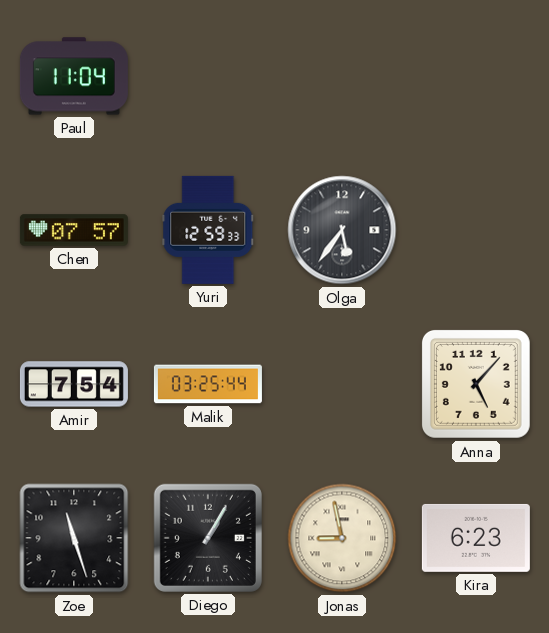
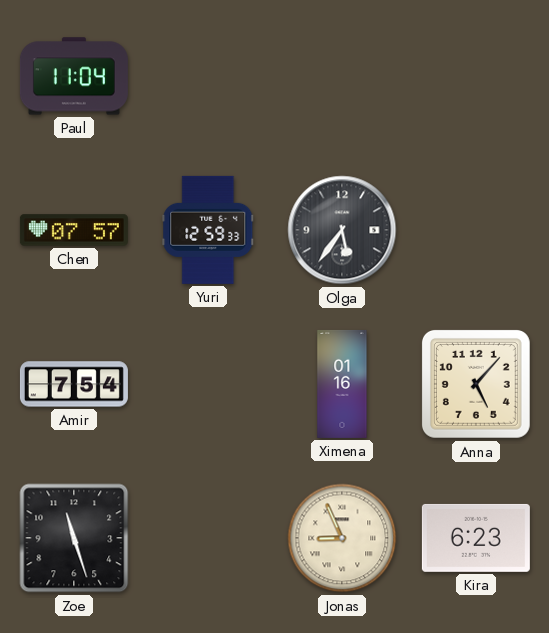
Malik: 03:25 -> none
Ximena: none -> 01:16
Diego: 1:05 -> none
Jonas: 8:58 -> 8:56
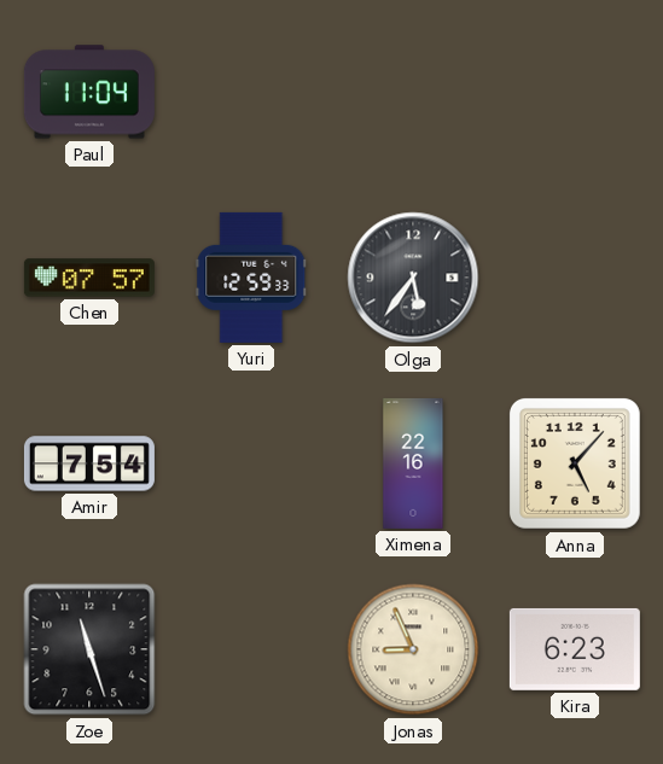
Ximena: 01:16 -> 22:16
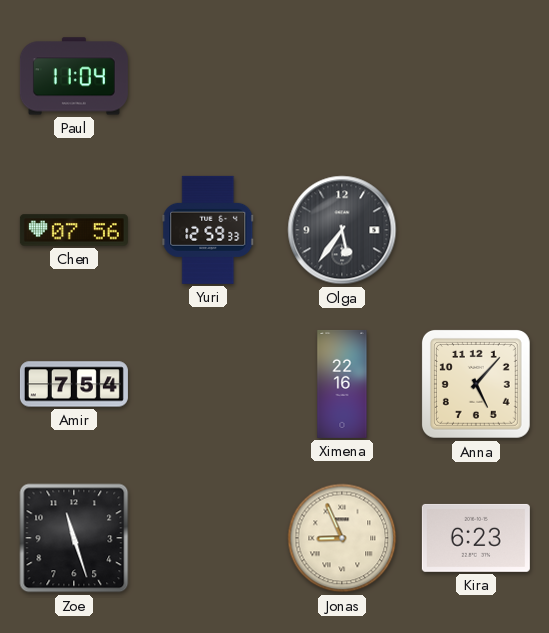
Chen: 07:57 -> 07:56
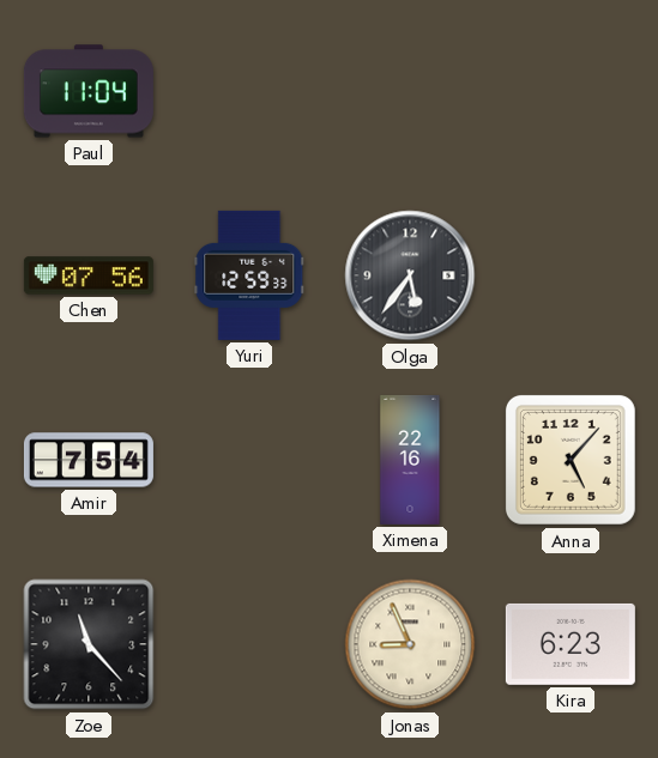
Zoe: 11:27 -> 11:23
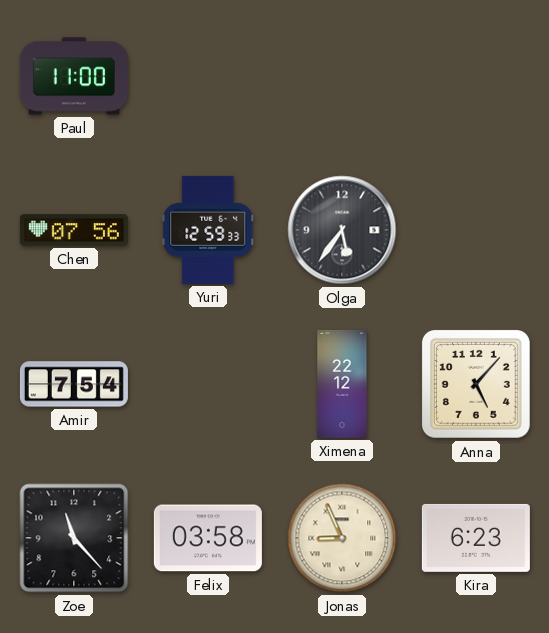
Paul: 11:04 -> 11:00
Ximena: 22:16 -> 22:12
Felix: none -> 03:58
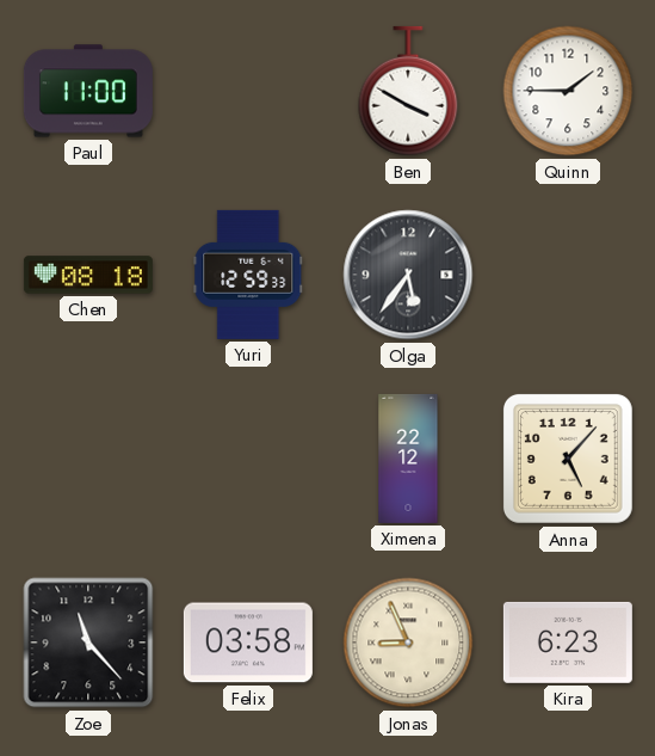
Ben: none -> 3:50
Quinn: none -> 1:45
Chen: 07:56 -> 08:18
Amir: 7:54 -> none
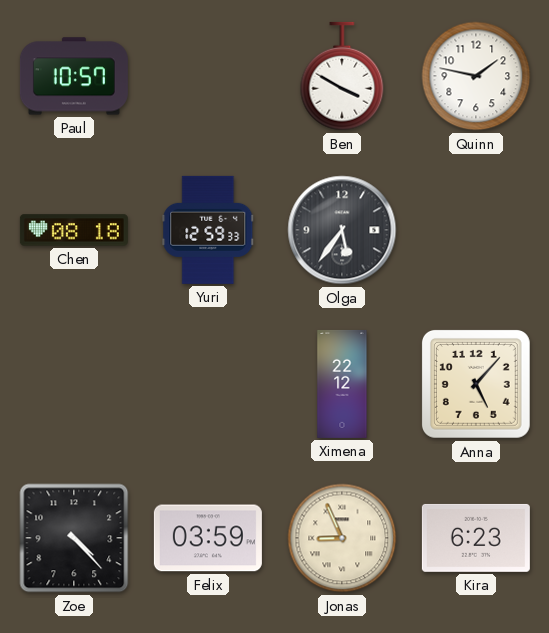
Paul: 11:00 -> 10:57
Quinn: 1:45 -> 1:47
Zoe: 11:23 -> 4:23
Felix: 03:58 -> 03:59
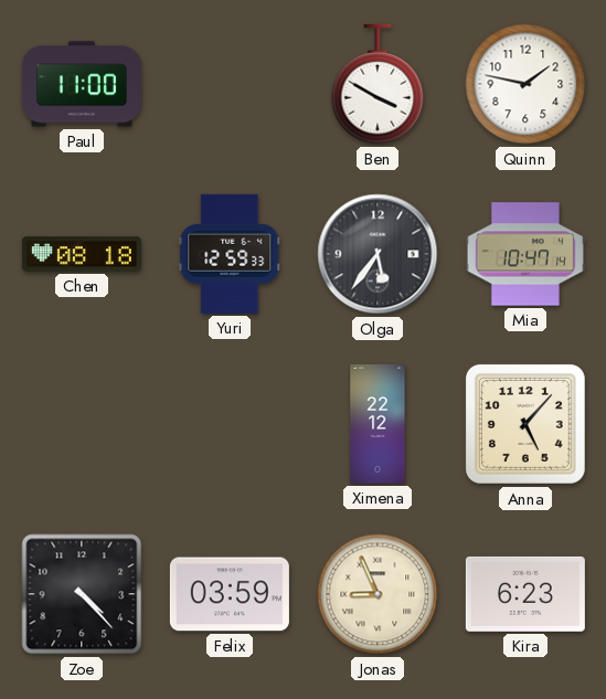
Paul: 10:57 -> 11:00
Mia: none -> 10:47
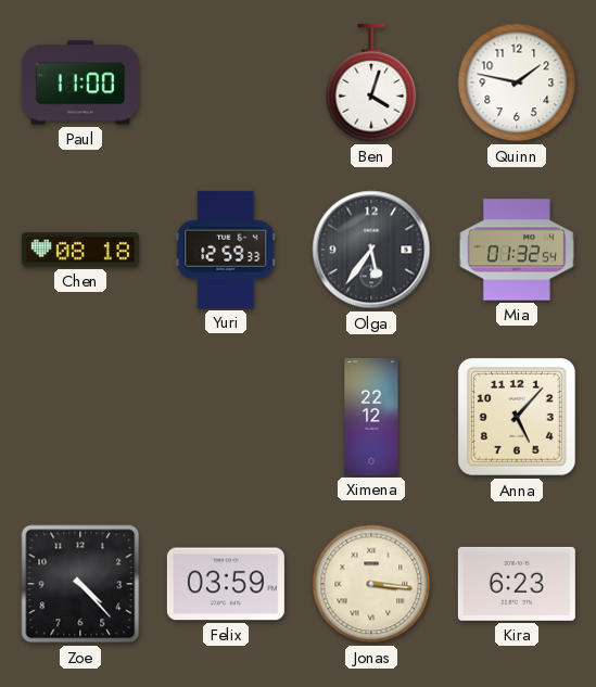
Ben: 3:50 -> 4:03
Mia: 10:47 -> 01:32
Jonas: 8:56 -> 3:16
